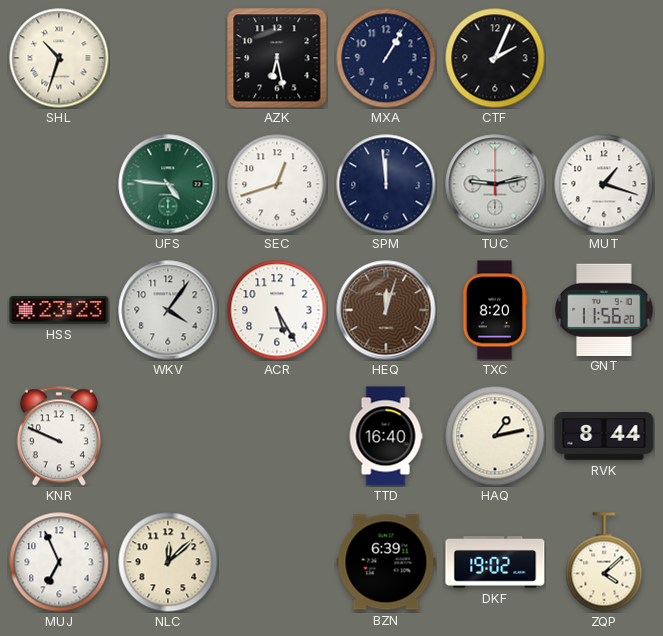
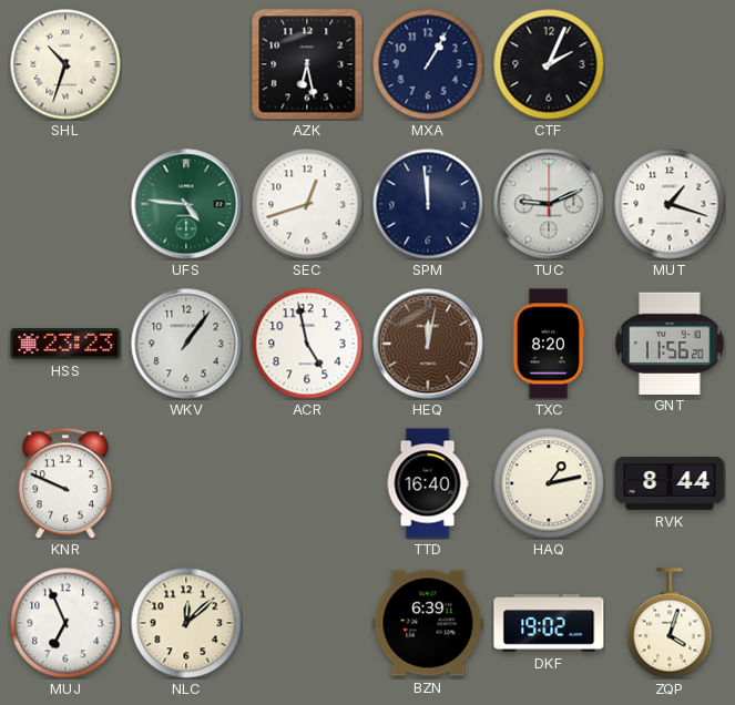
TUC: 9:13 -> 9:11
WKV: 4:06 -> 1:06
ACR: 5:25 -> 4:58
HEQ: 12:03 -> 12:02
ZQP: 4:08 -> 4:03
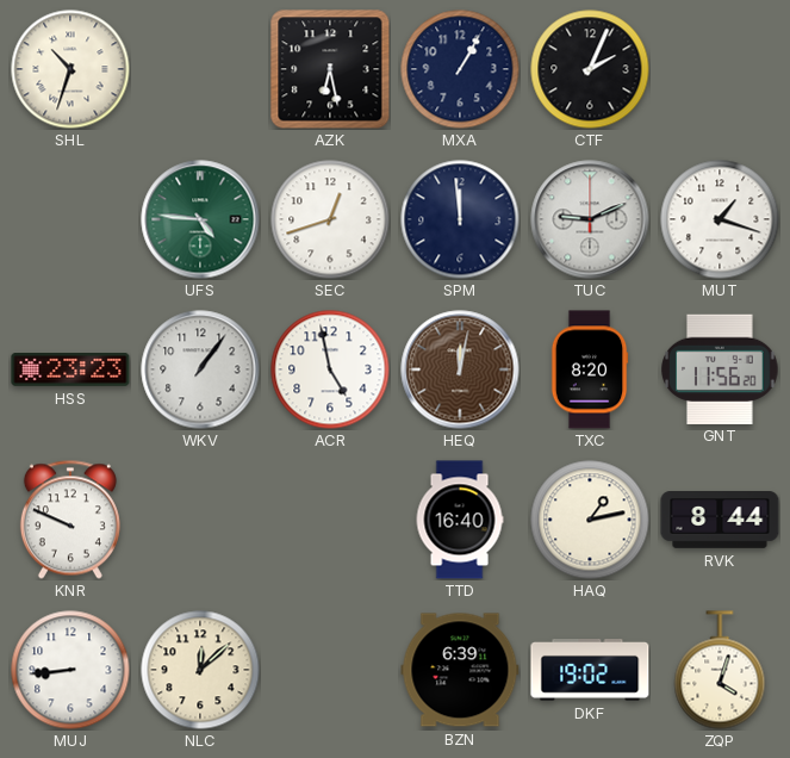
MUJ: 6:56 -> 8:44
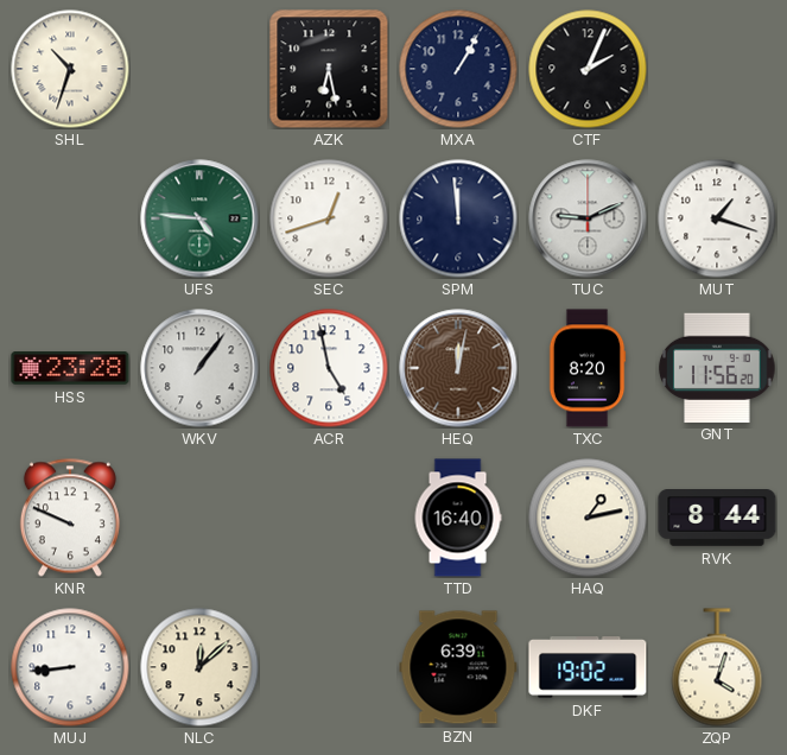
HSS: 23:23 -> 23:28
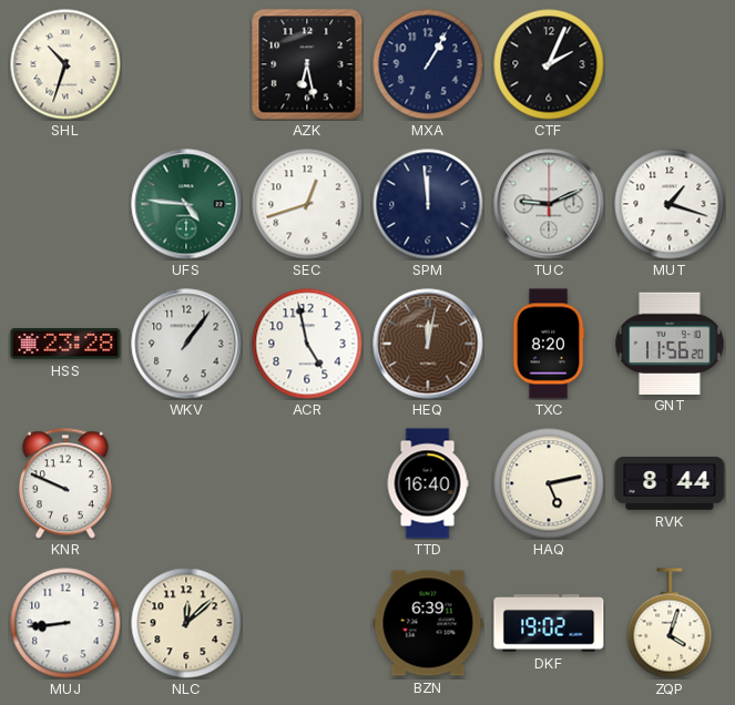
HAQ: 1:13 -> 5:13
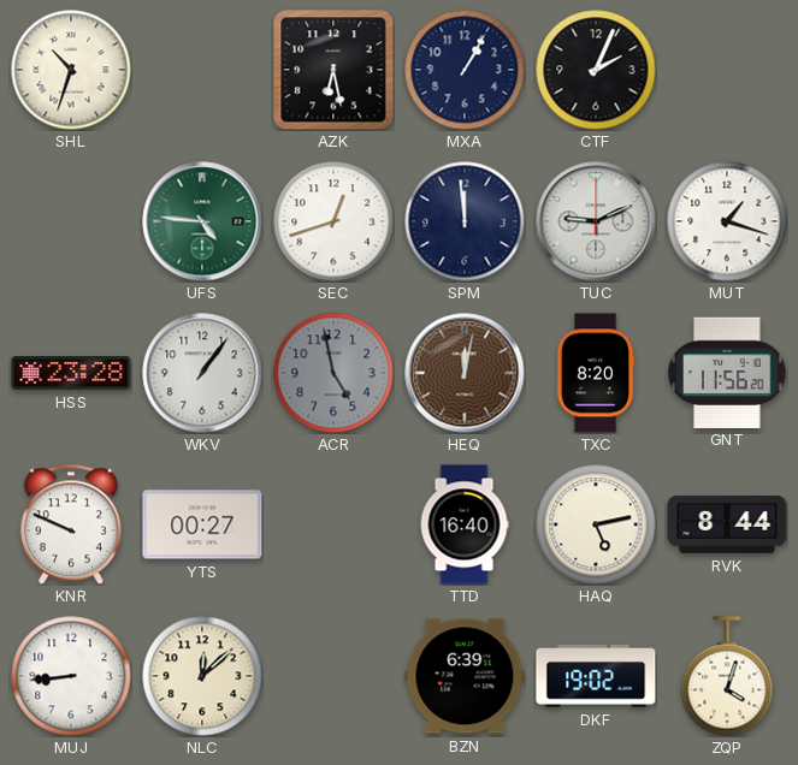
ACR dial: white -> grey
YTS: none -> 00:27
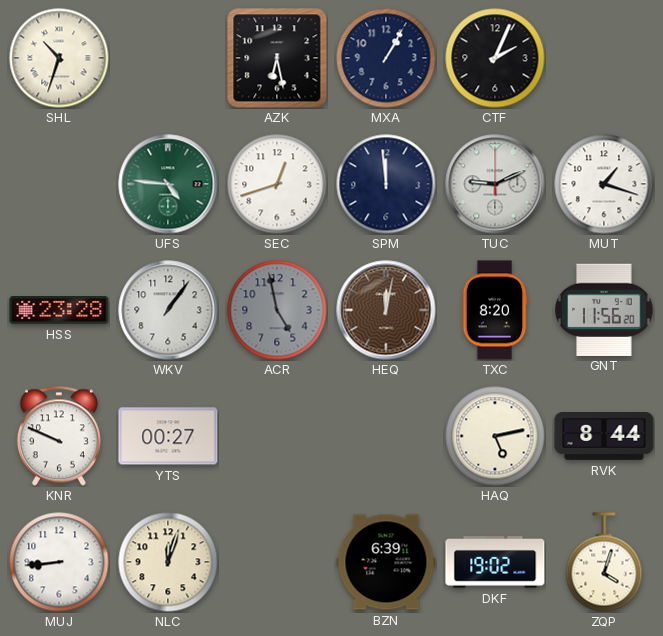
TTD: 16:40 -> none
NLC: 12:08 -> 12:03
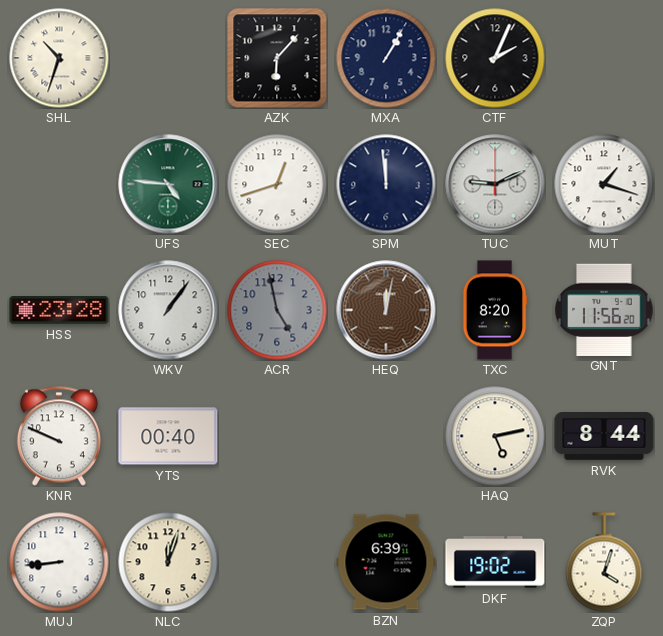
AZK: 6:28 -> 6:07
YTS: 00:27 -> 00:40
